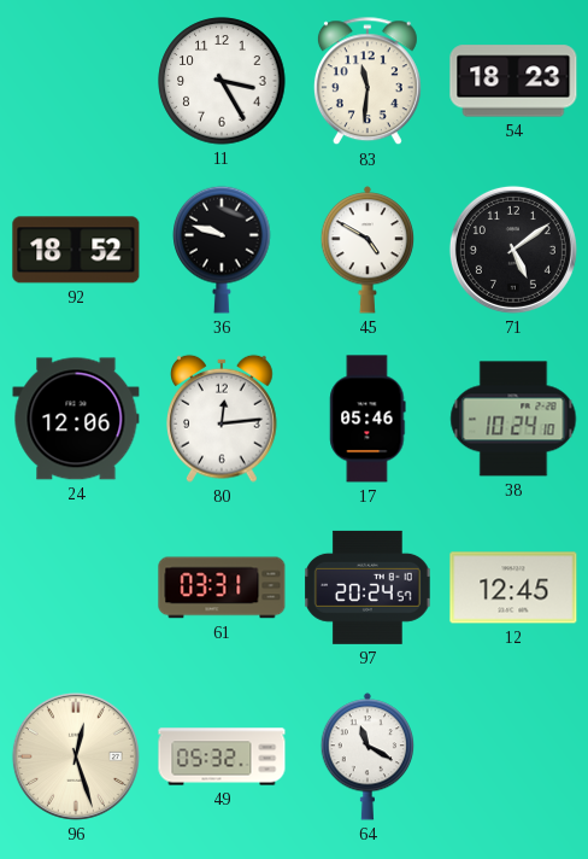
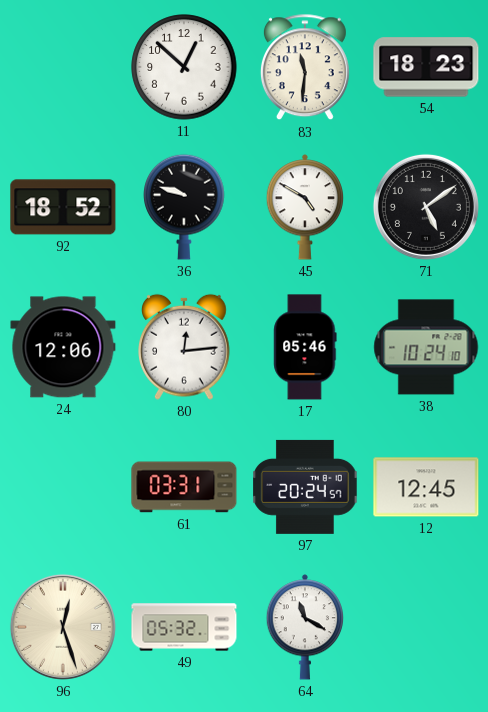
11: 3:25 -> 12:52
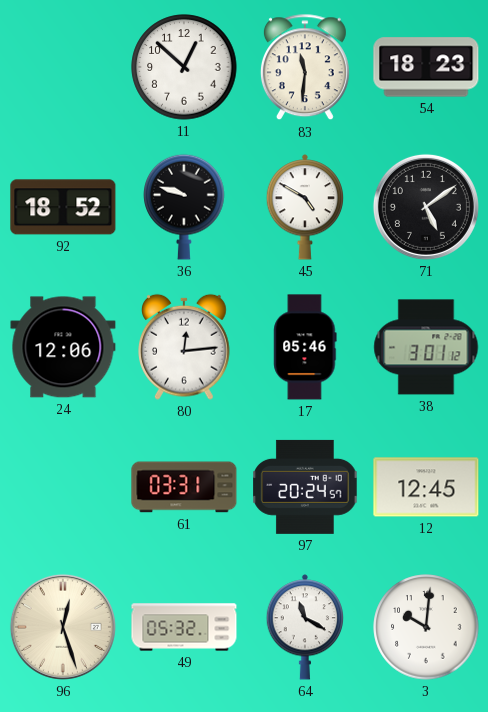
38: 10:24 -> 3:01
3: none -> 10:01
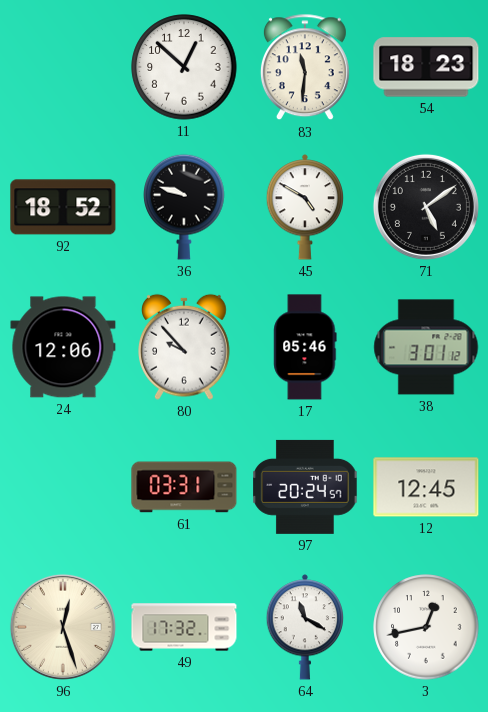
80: 12:14 -> 9:53
49: 05:32 -> 17:32
3: 10:01 -> 12:43
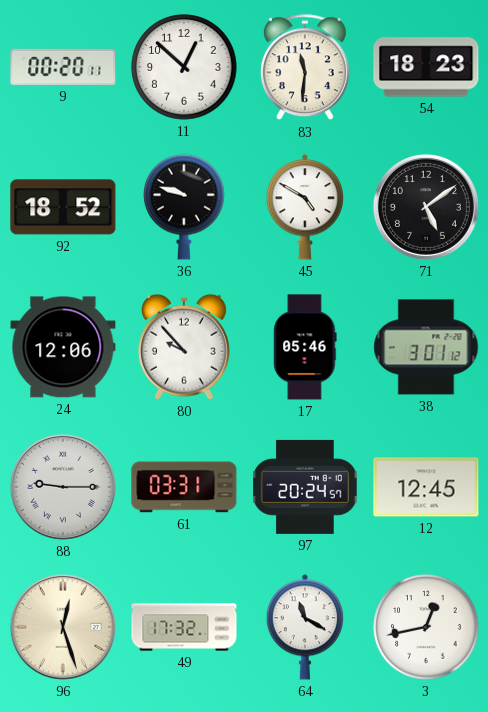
9: none -> 00:20
88: none -> 9:15
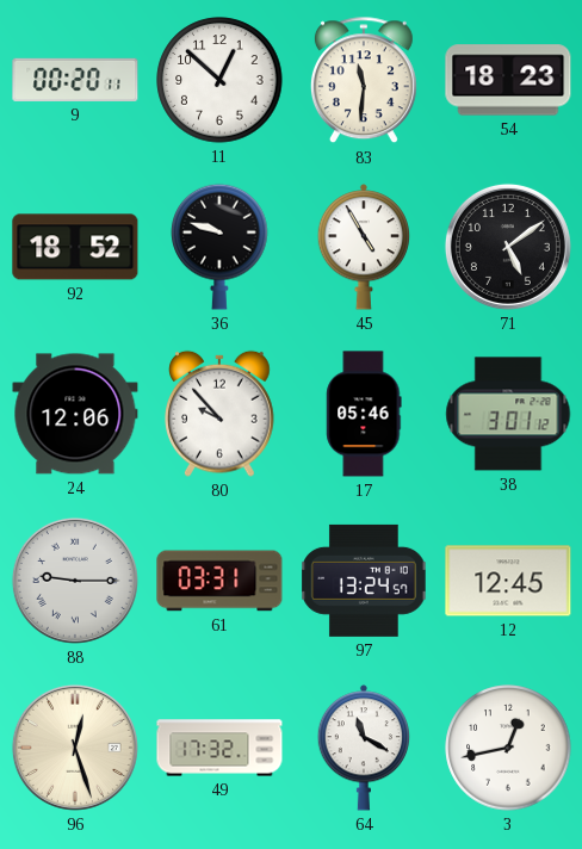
45: 4:50 -> 4:55
97: 20:24 -> 13:24
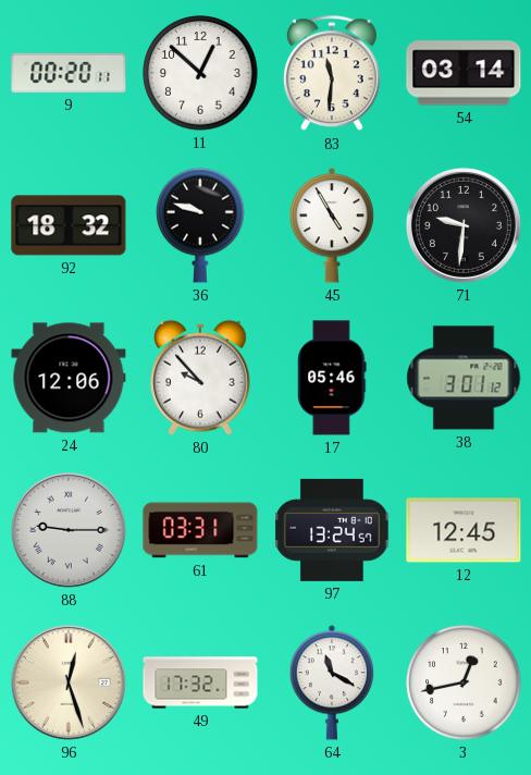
54: 18:23 -> 03:14
92: 18:52 -> 18:32
71: 5:09 -> 9:31
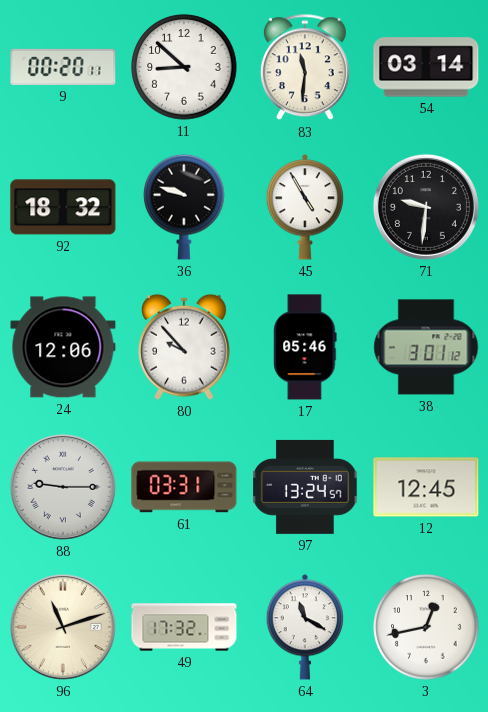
11: 12:52 -> 8:52
96: 12:27 -> 11:12
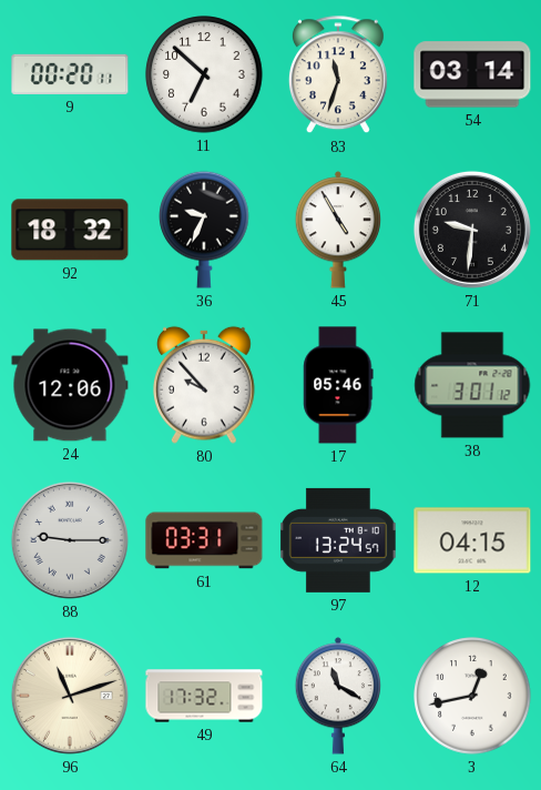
11: 8:52 -> 6:52
83: 11:31 -> 11:33
36: 9:48 -> 9:34
12: 12:45 -> 04:15
